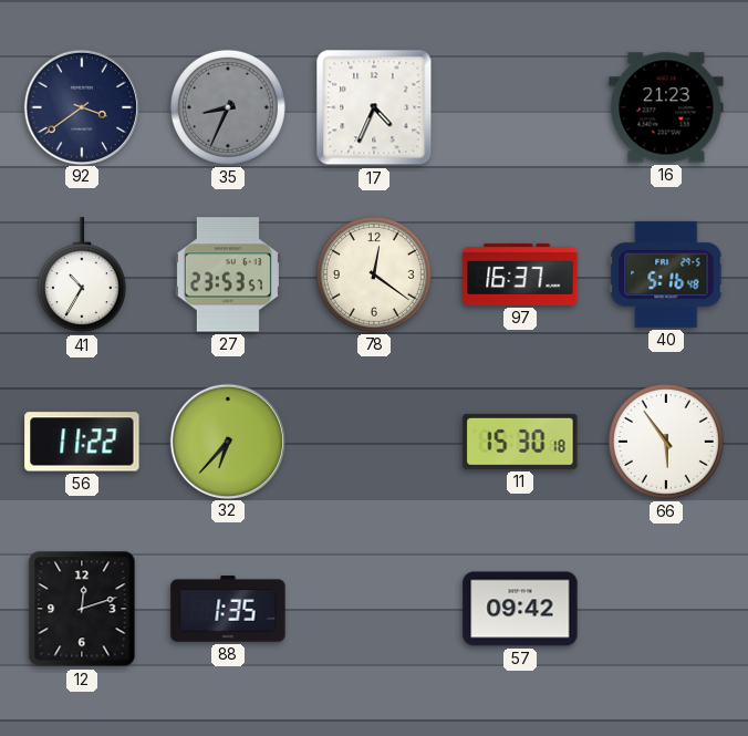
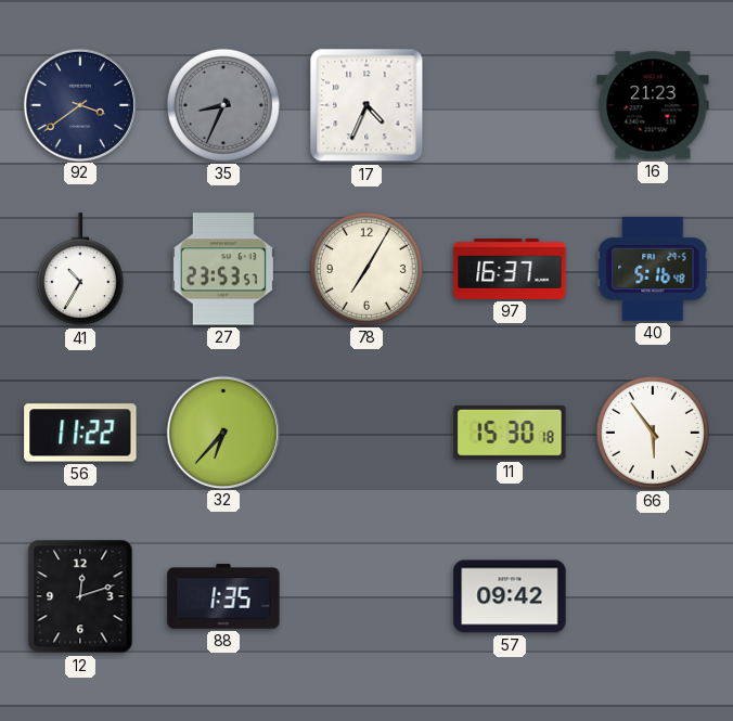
78: 12:21 -> 7:05
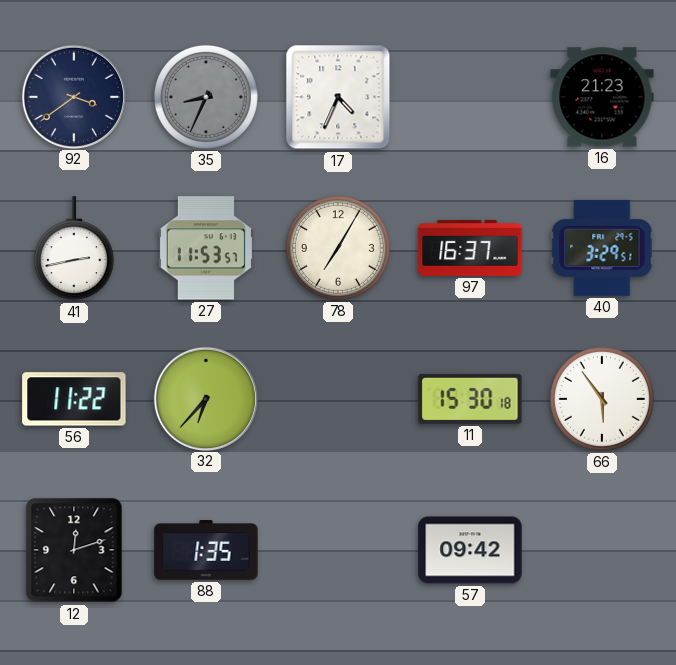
41: 10:35 -> 2:43
27: 23:53 -> 11:53
40: 5:16 -> 3:29
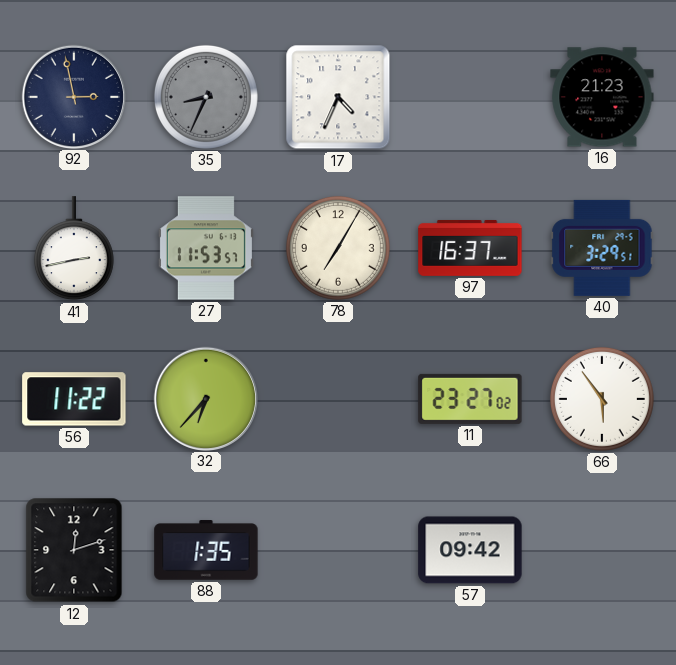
92: 3:39 -> 2:58
11: 15:30 -> 23:27
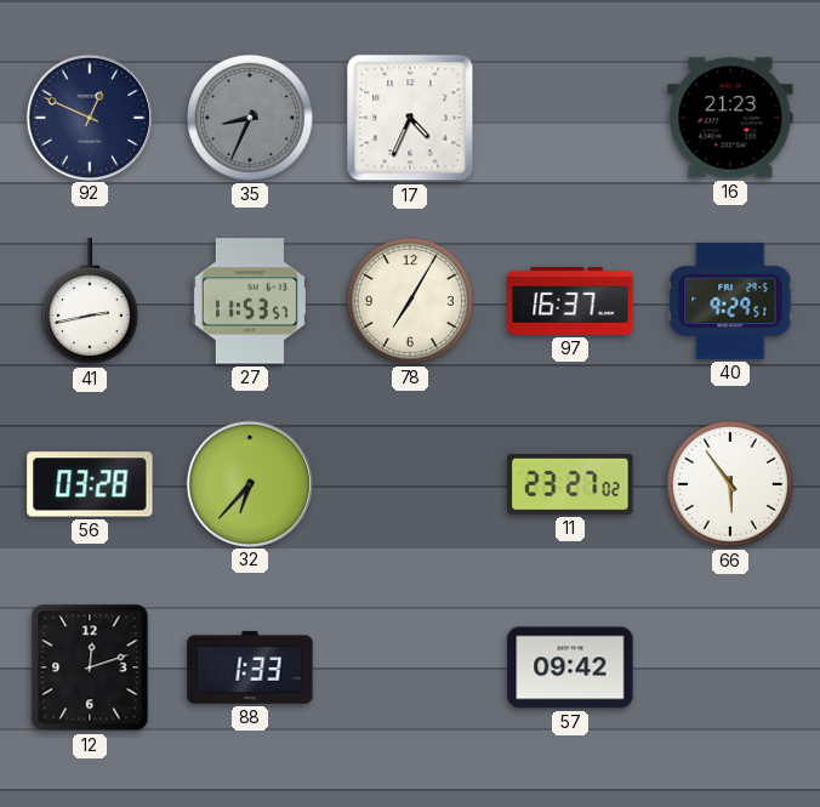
92: 2:58 -> 12:49
40: 3:29 -> 9:29
56: 11:22 -> 03:28
88: 1:35 -> 1:33
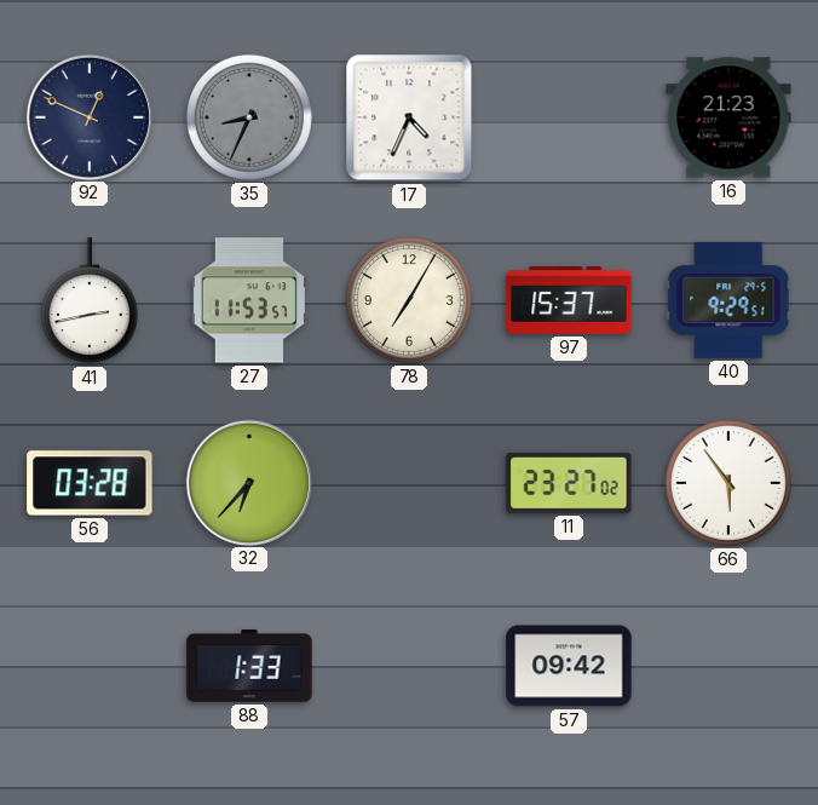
97: 16:37 -> 15:37
12: 12:12 -> none
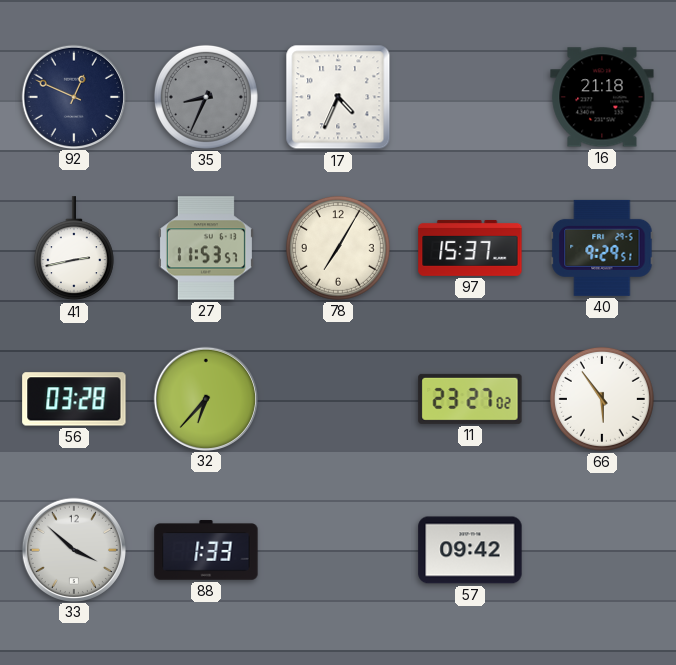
16: 21:23 -> 21:18
33: none -> 3:52
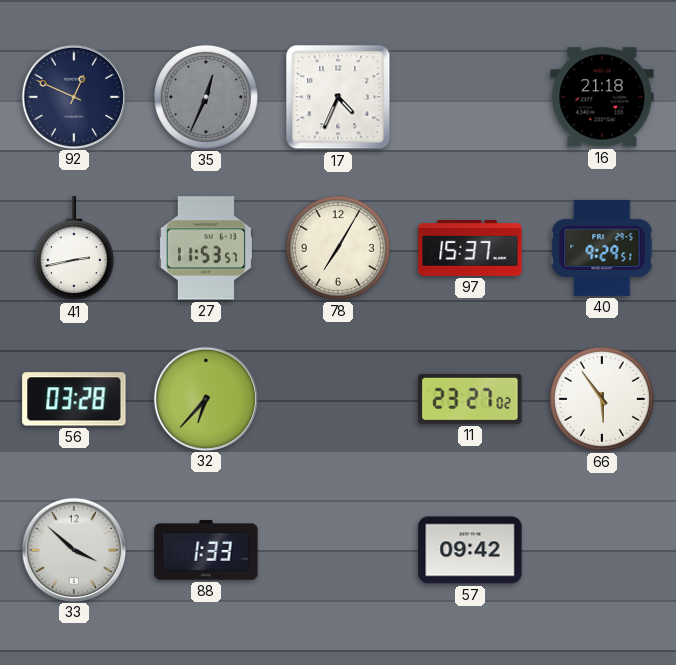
35: 8:34 -> 12:34
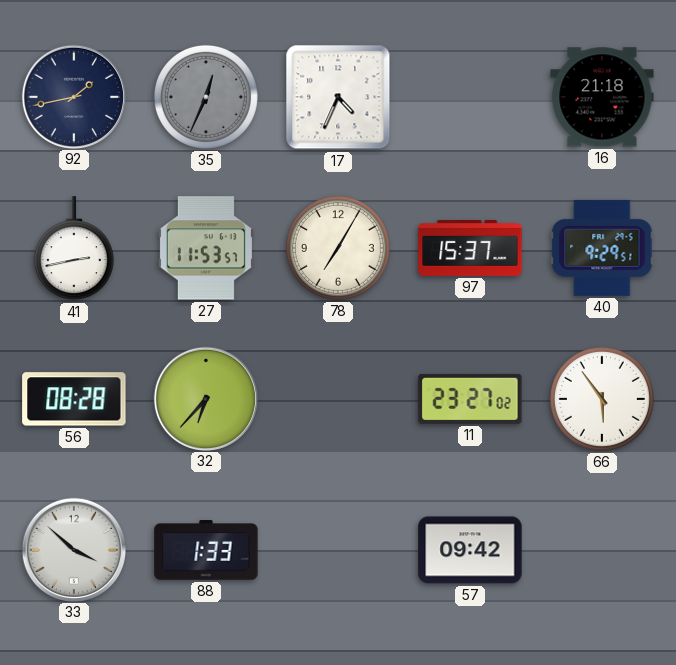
92: 12:49 -> 1:43
56: 03:28 -> 08:28
